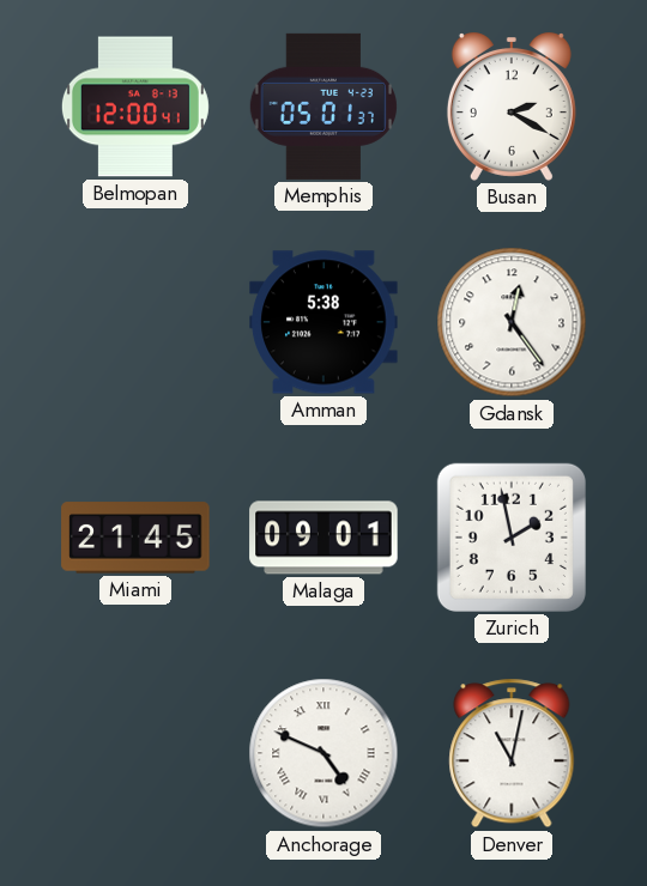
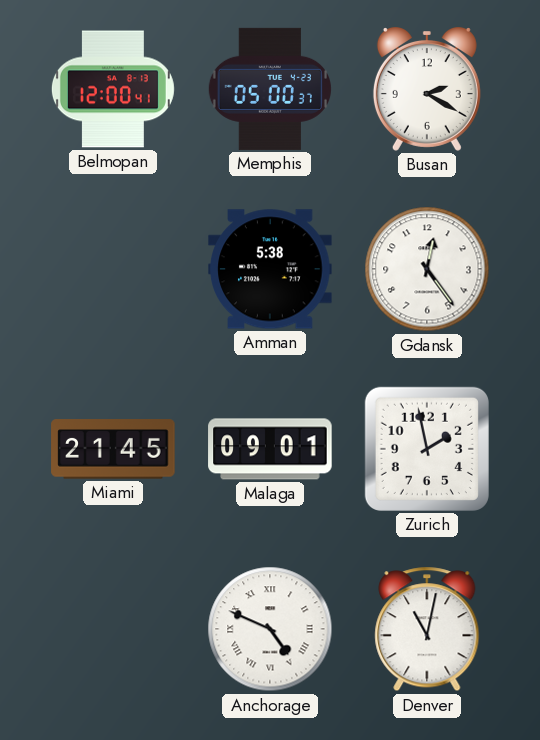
Memphis: 05:01 -> 05:00
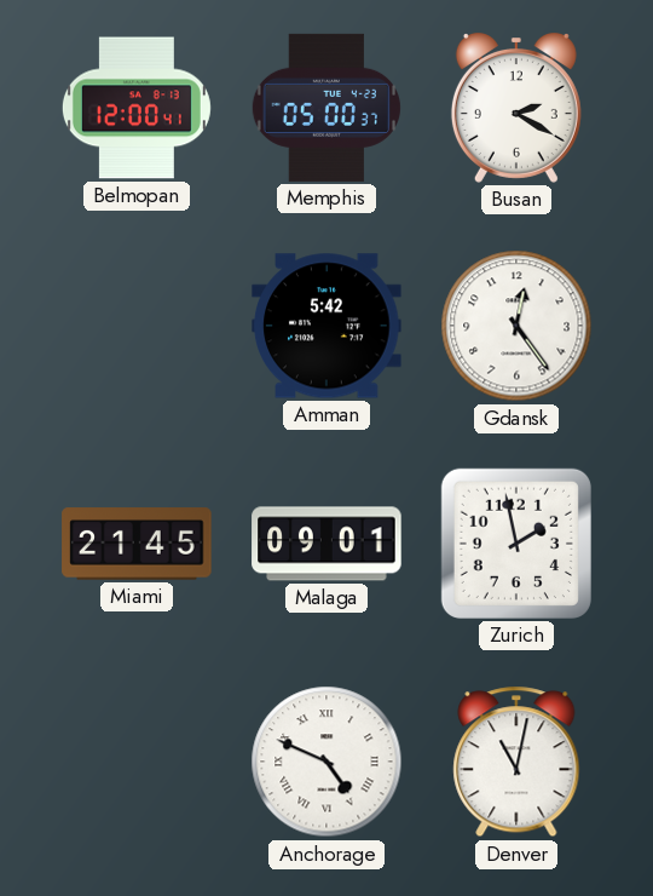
Amman: 5:38 -> 5:42
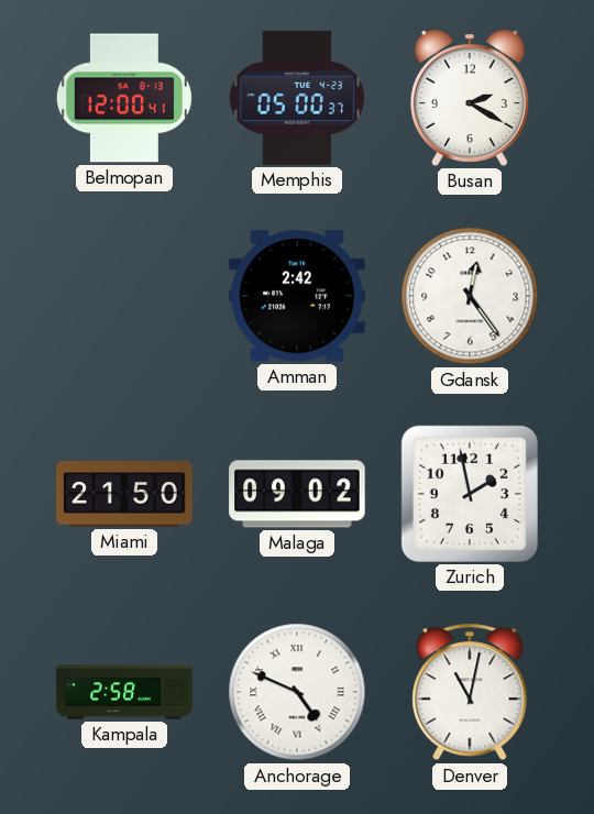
Amman: 5:42 -> 2:42
Miami: 21:45 -> 21:50
Malaga: 09:01 -> 09:02
Kampala: none -> 2:58
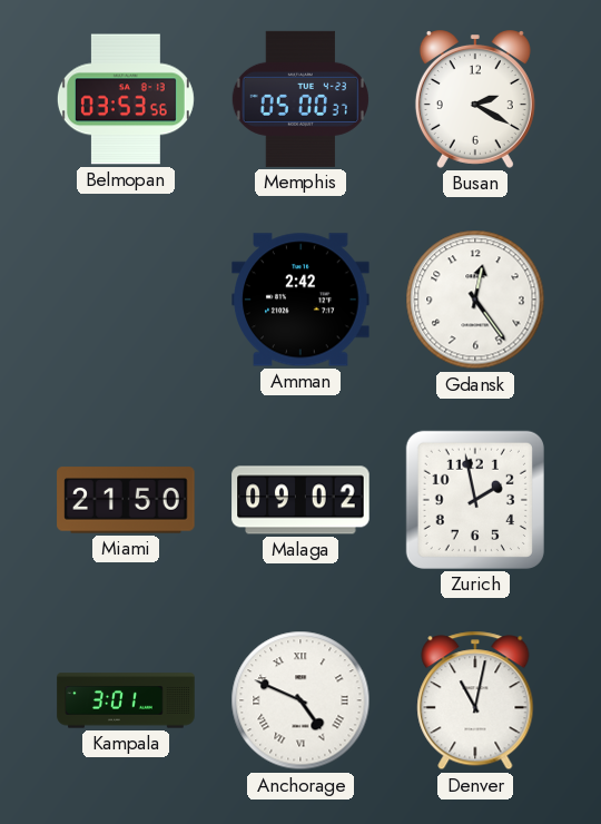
Belmopan: 12:00 -> 03:53
Kampala: 2:58 -> 3:01
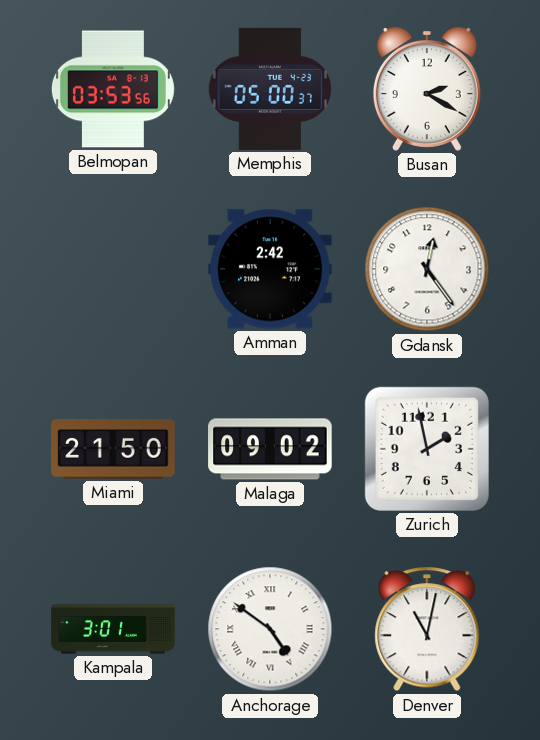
Anchorage: 4:49 -> 4:51
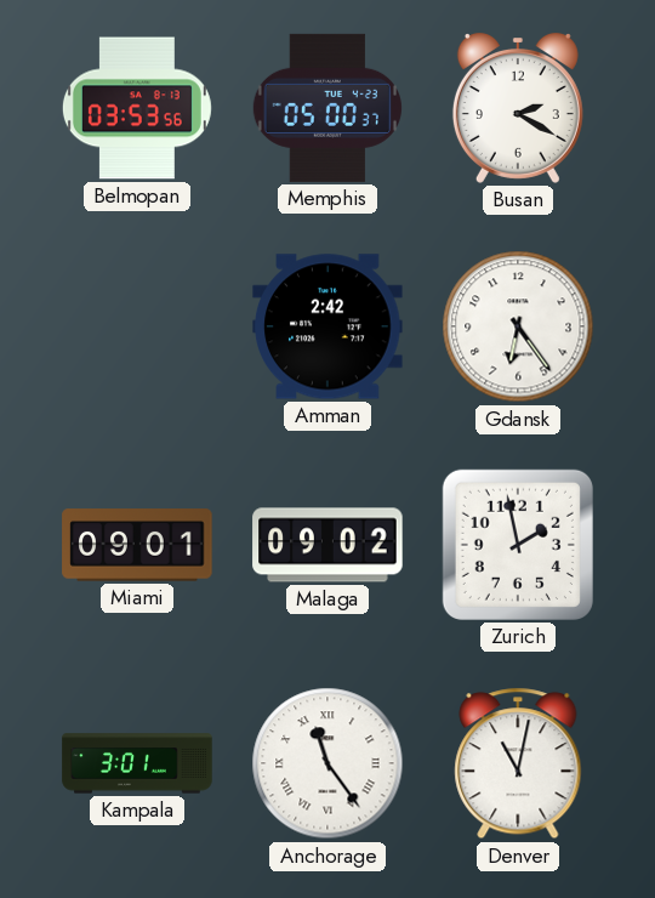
Gdansk: 12:24 -> 6:24
Miami: 21:50 -> 09:01
Anchorage: 4:51 -> 11:24
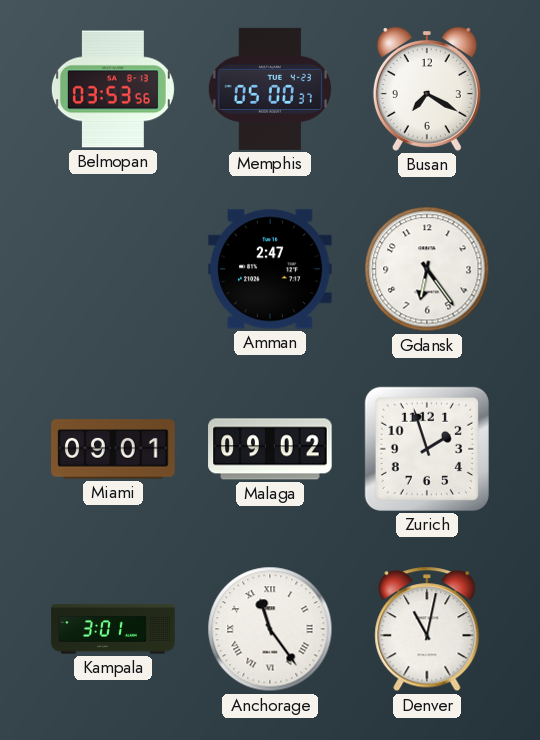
Busan: 2:20 -> 7:20
Amman: 2:42 -> 2:47
Zurich: 1:58 -> 1:57
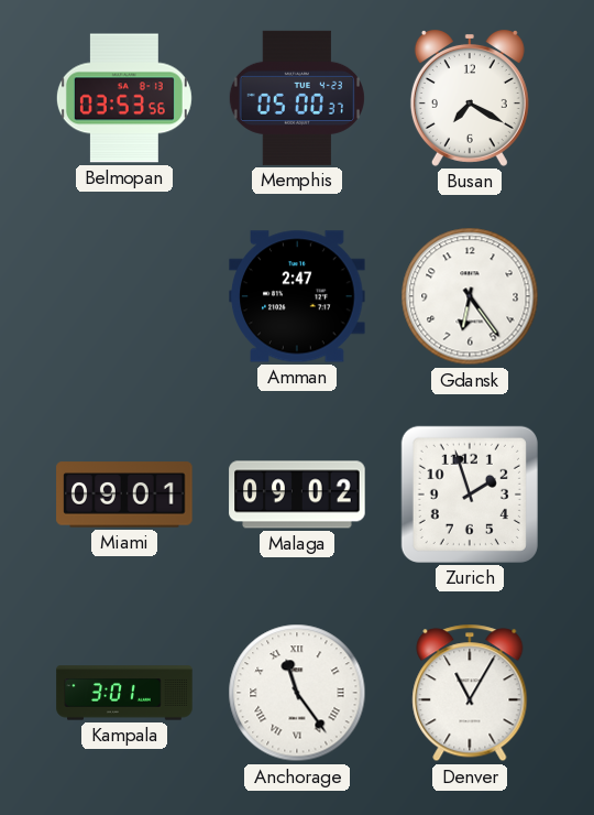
Denver: 11:02 -> 11:05
